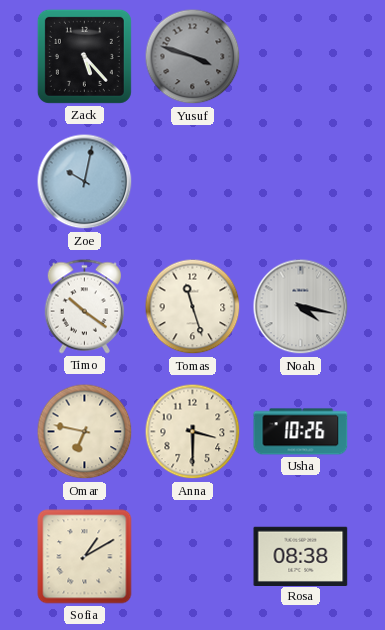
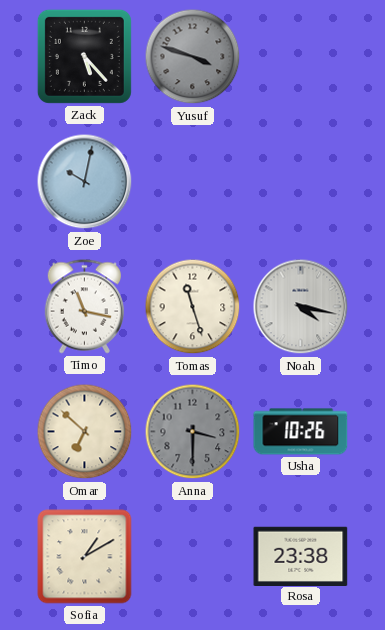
Timo: 10:21 -> 11:17
Omar: 6:47 -> 6:52
Anna dial: cream -> grey
Rosa: 08:38 -> 23:38
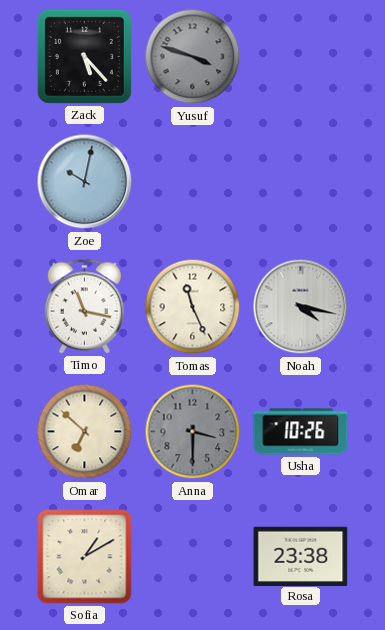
Tomas: 11:27 -> 11:26
